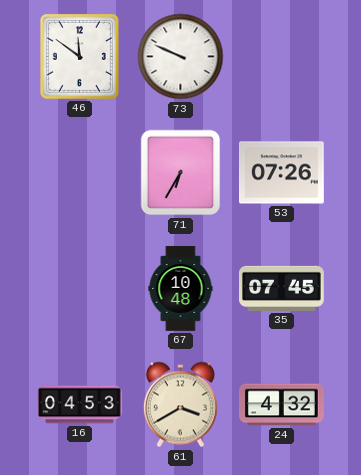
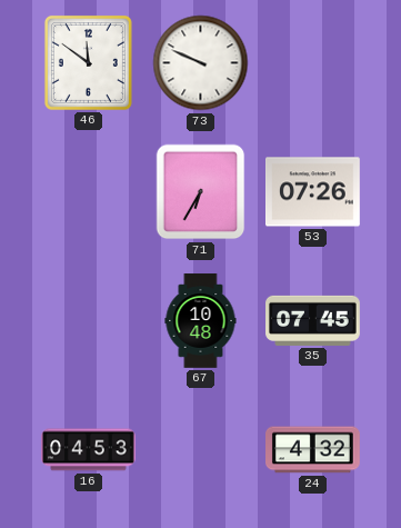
61: 3:40 -> none
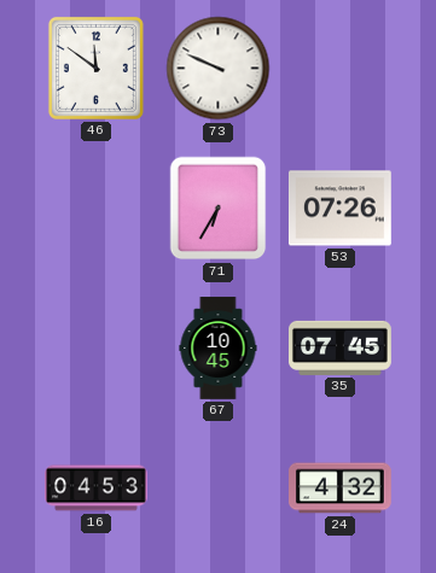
67: 10:48 -> 10:45
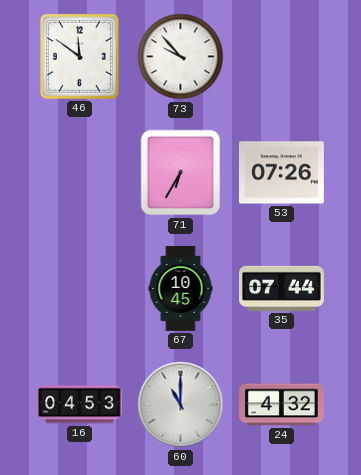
73: 9:49 -> 9:53
35: 07:45 -> 07:44
60: none -> 11:00
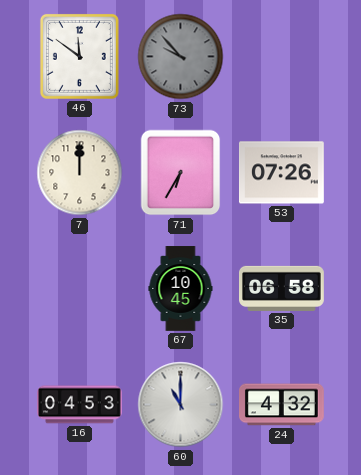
73 dial: white -> grey
7: none -> 12:00
35: 07:44 -> 06:58
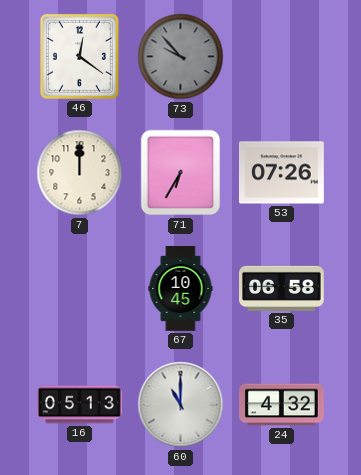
46: 11:51 -> 12:21
16: 04:53 -> 05:13
